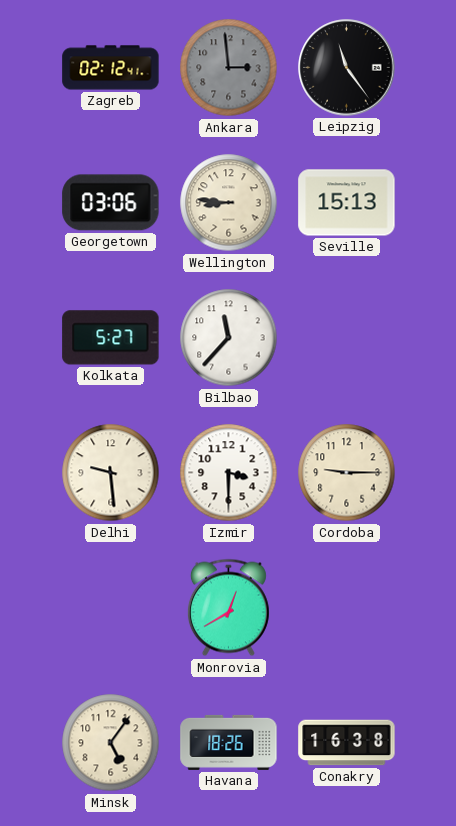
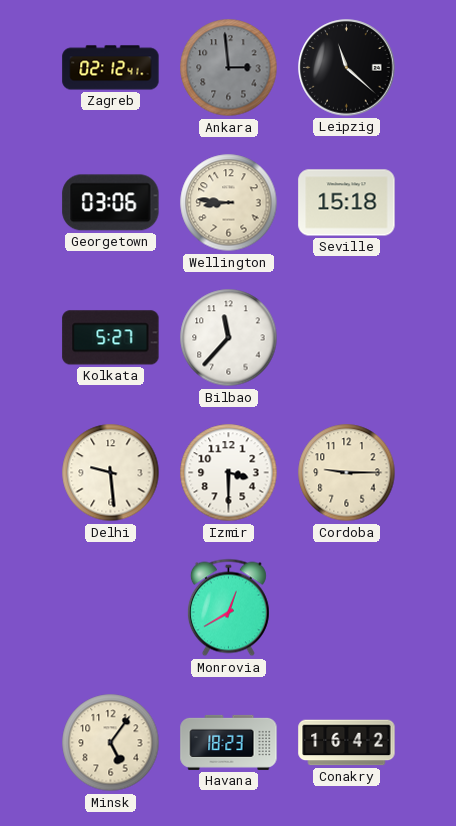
Leipzig: 11:24 -> 11:22
Seville: 15:13 -> 15:18
Havana: 18:26 -> 18:23
Conakry: 16:38 -> 16:42
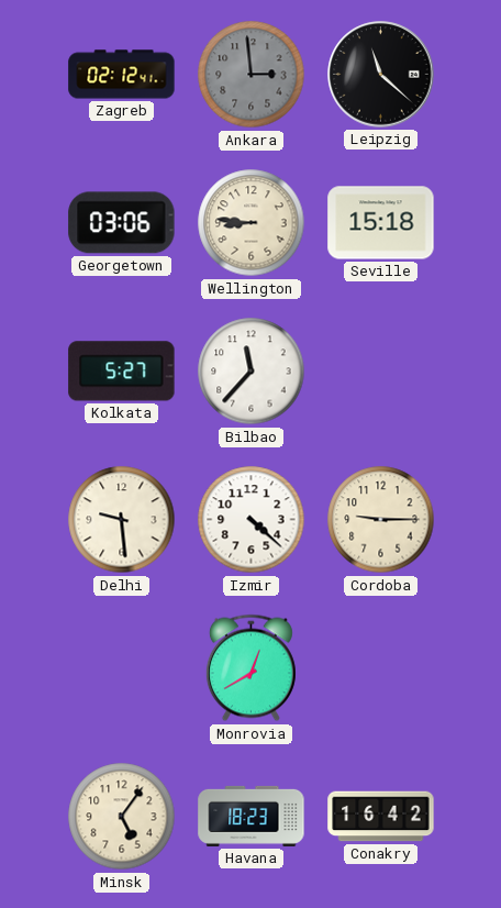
Izmir: 3:30 -> 4:22
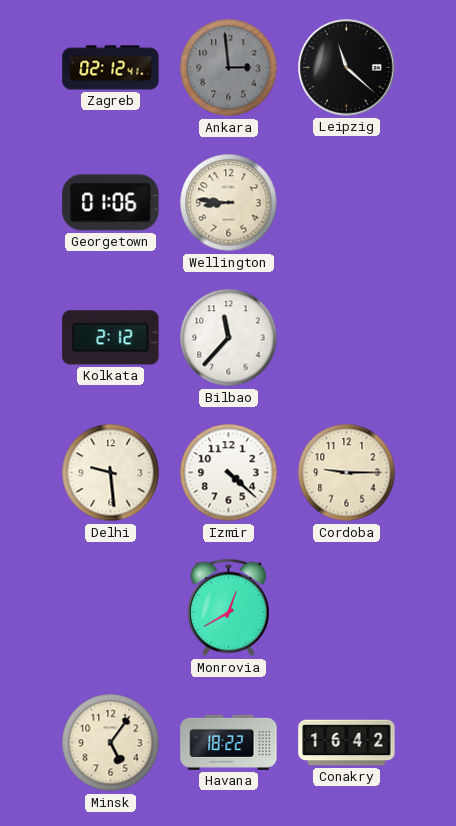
Georgetown: 03:06 -> 01:06
Seville: 15:18 -> none
Kolkata: 5:27 -> 2:12
Havana: 18:23 -> 18:22
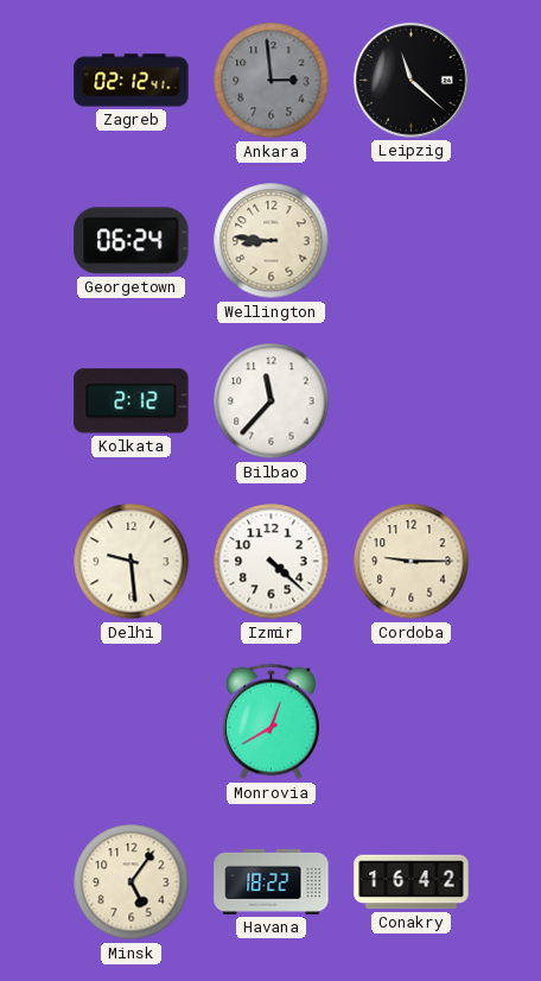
Georgetown: 01:06 -> 06:24
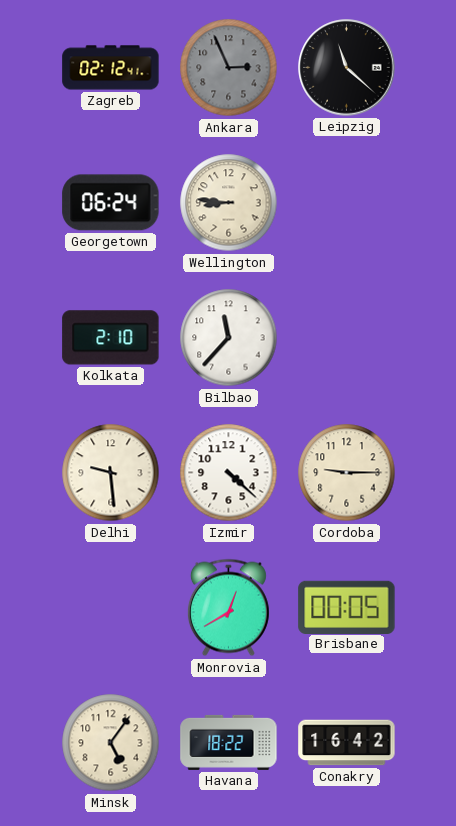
Ankara: 2:59 -> 2:56
Kolkata: 2:12 -> 2:10
Brisbane: none -> 00:05
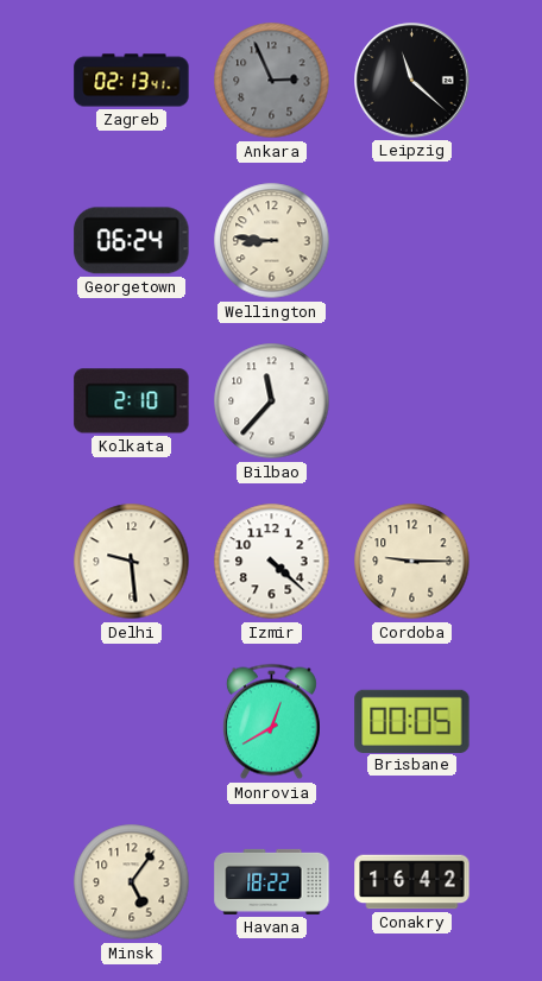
Zagreb: 02:12 -> 02:13
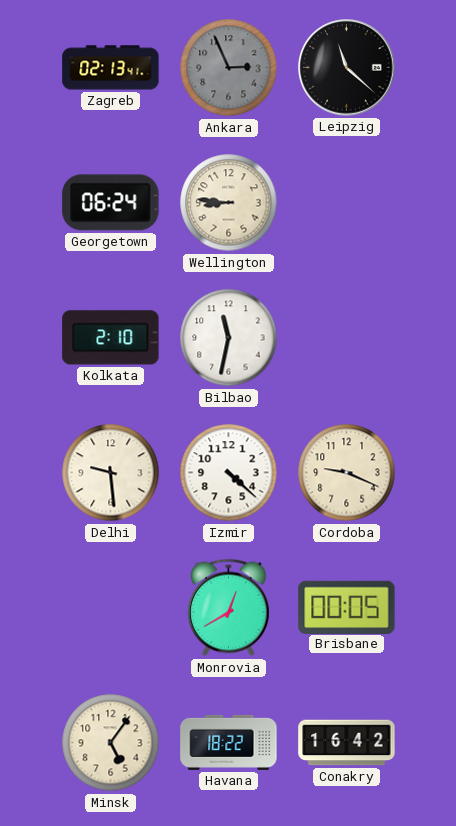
Bilbao: 11:37 -> 11:32
Cordoba: 9:15 -> 9:19
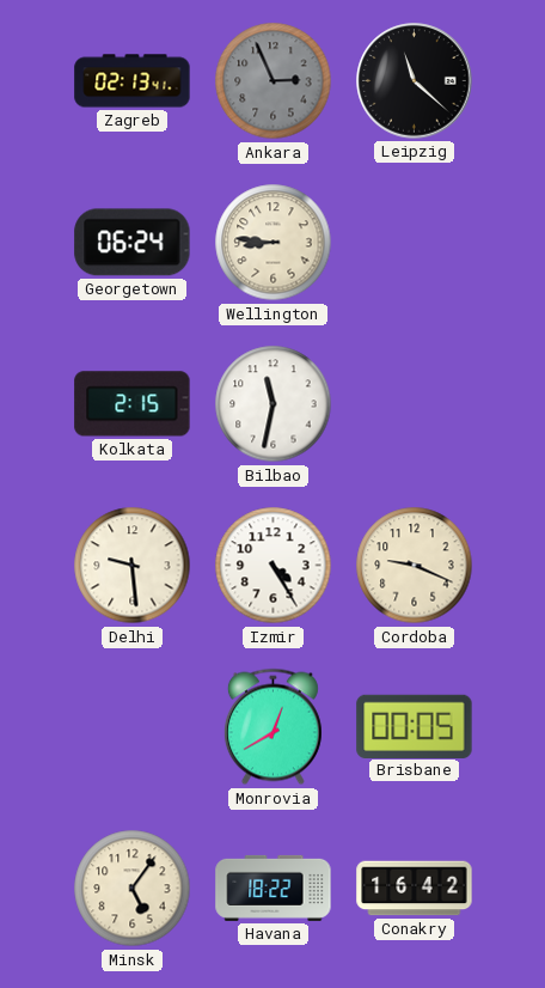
Kolkata: 2:10 -> 2:15
Izmir: 4:22 -> 4:25
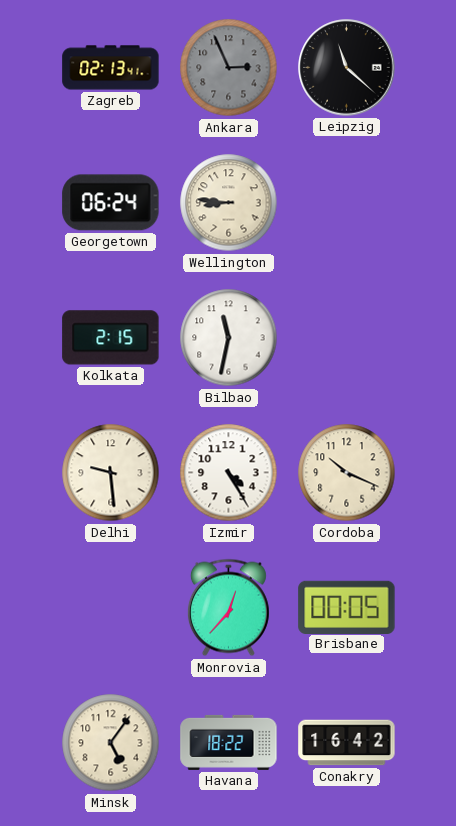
Cordoba: 9:19 -> 10:19
Monrovia: 12:40 -> 12:37
